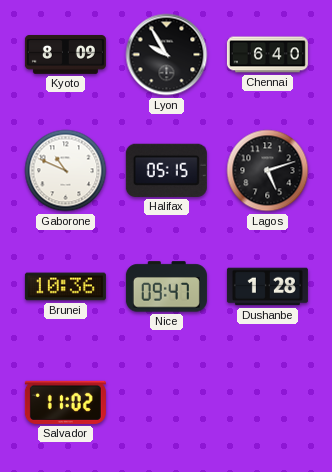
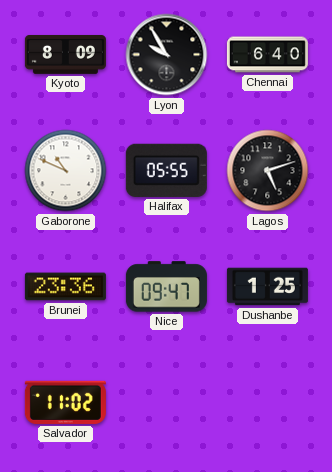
Halifax: 05:15 -> 05:55
Brunei: 10:36 -> 23:36
Dushanbe: 1:28 -> 1:25
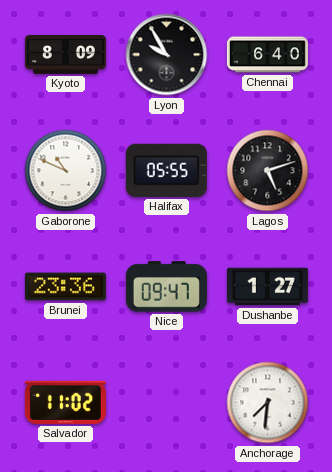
Dushanbe: 1:25 -> 1:27
Anchorage: none -> 7:31
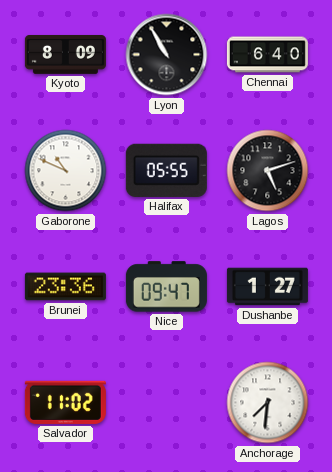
Lyon: 9:55 -> 10:55
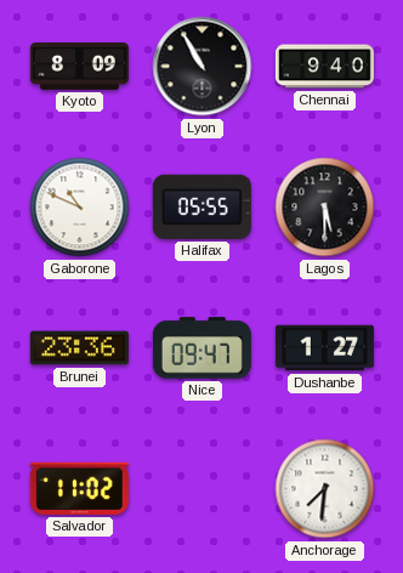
Chennai: 6:40 -> 9:40
Lagos: 5:12 -> 5:30
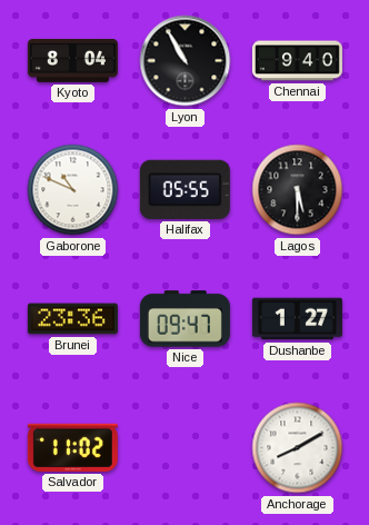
Kyoto: 8:09 -> 8:04
Anchorage: 7:31 -> 8:10
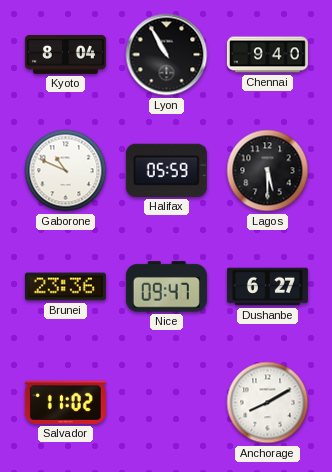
Halifax: 05:55 -> 05:59
Dushanbe: 1:27 -> 6:27
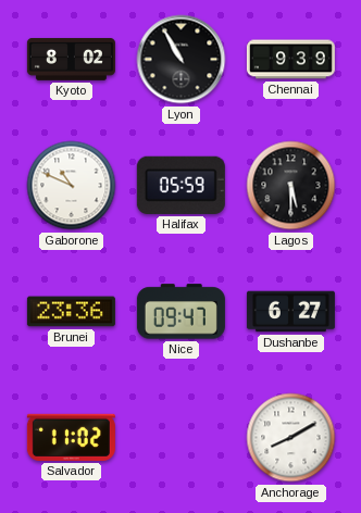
Kyoto: 8:04 -> 8:02
Chennai: 9:40 -> 9:39
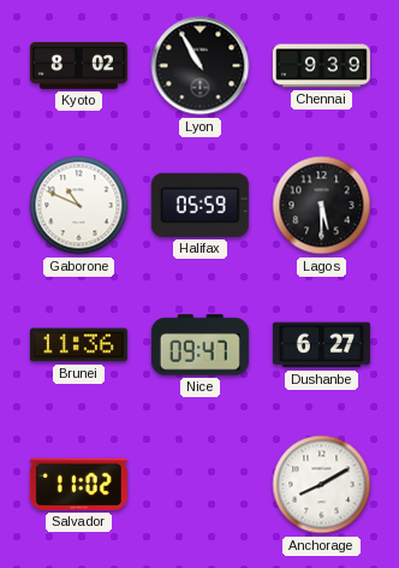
Brunei: 23:36 -> 11:36
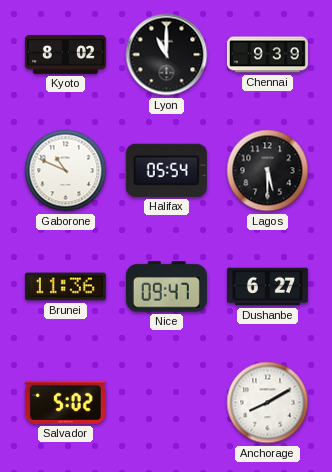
Lyon: 10:55 -> 11:00
Halifax: 05:59 -> 05:54
Salvador: 11:02 -> 5:02
